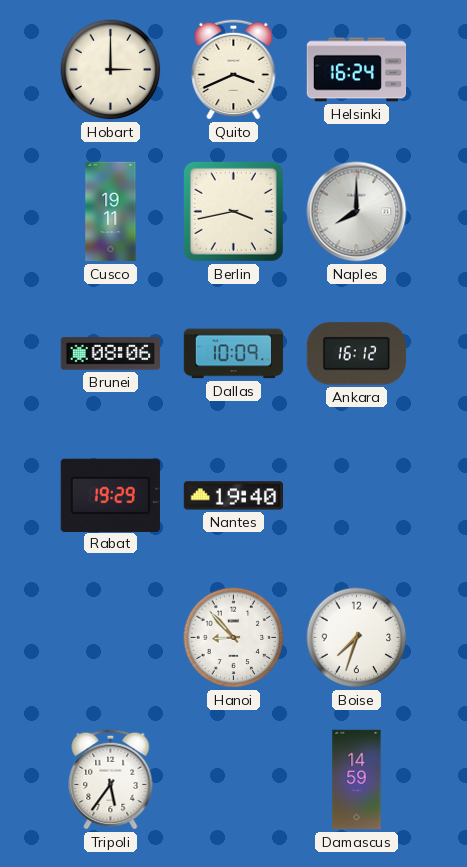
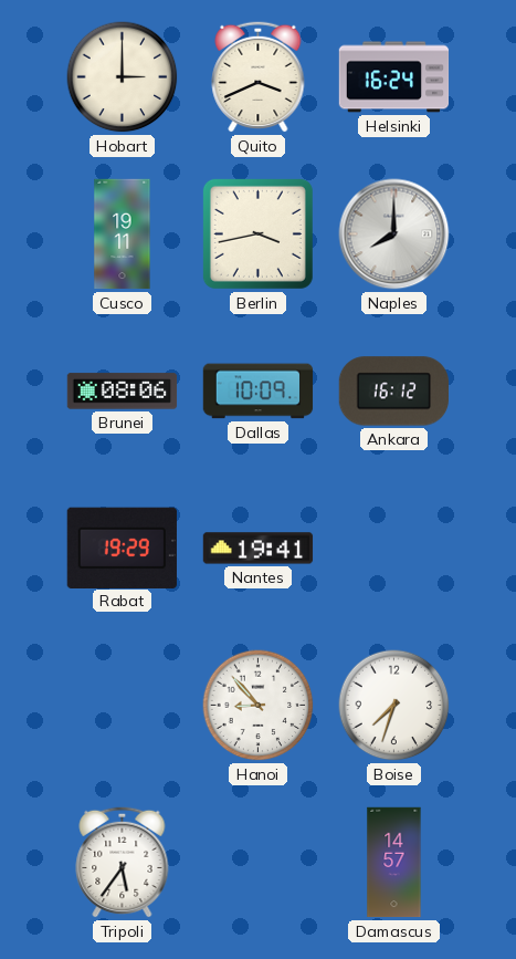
Nantes: 19:40 -> 19:41
Damascus: 14:59 -> 14:57
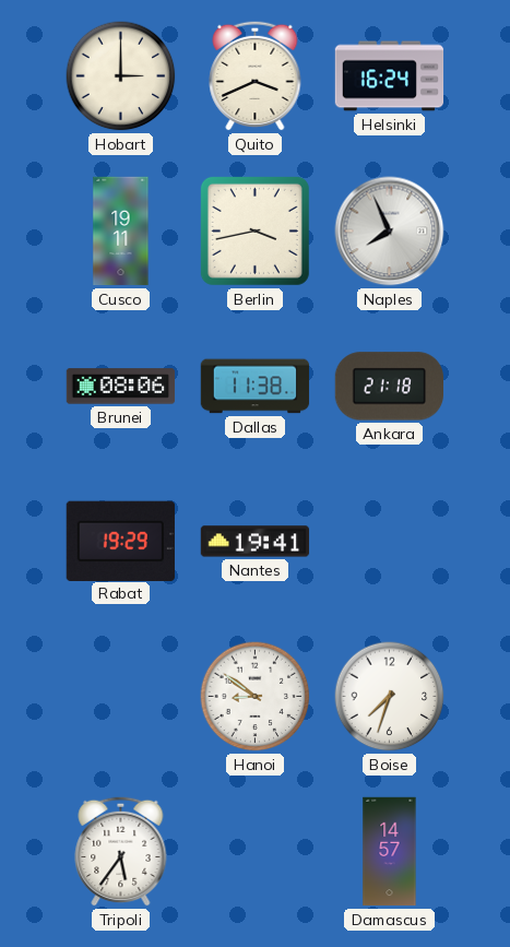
Naples: 8:00 -> 7:56
Dallas: 10:09 -> 11:38
Ankara: 16:12 -> 21:18
Hanoi: 8:53 -> 8:51
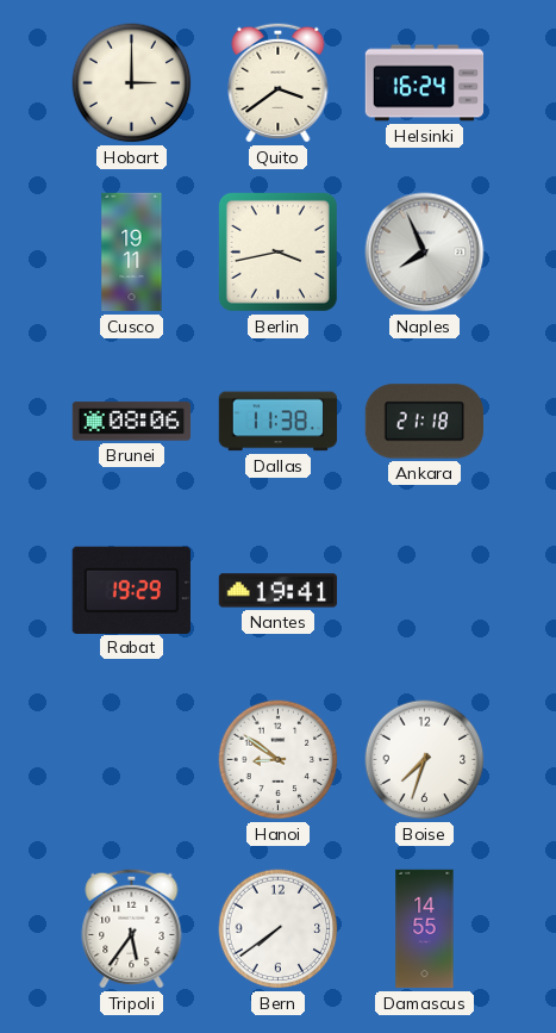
Quito: 3:41 -> 3:39
Bern: none -> 7:39
Damascus: 14:57 -> 14:55
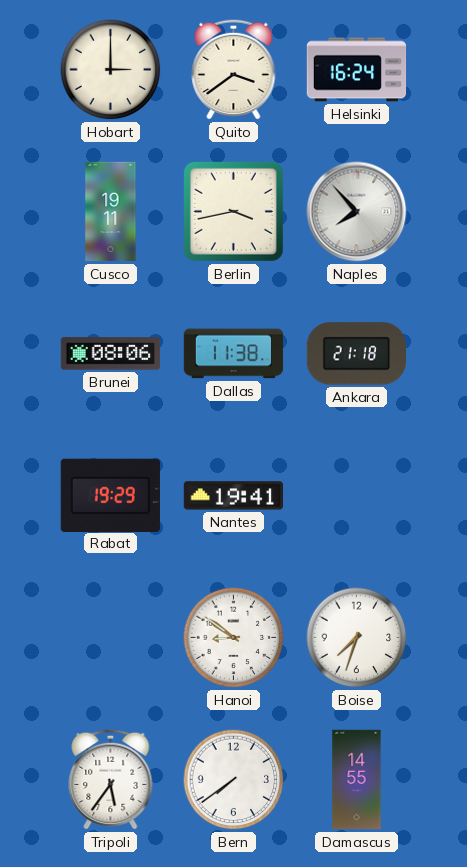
Naples: 7:56 -> 7:53
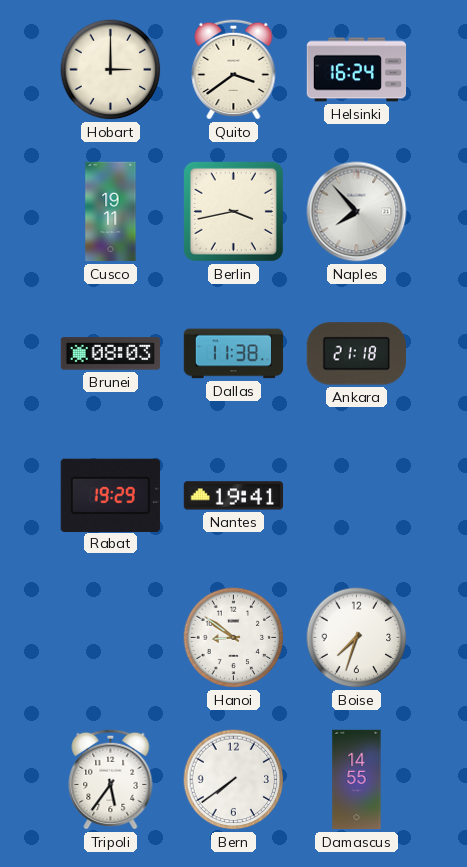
Brunei: 08:06 -> 08:03
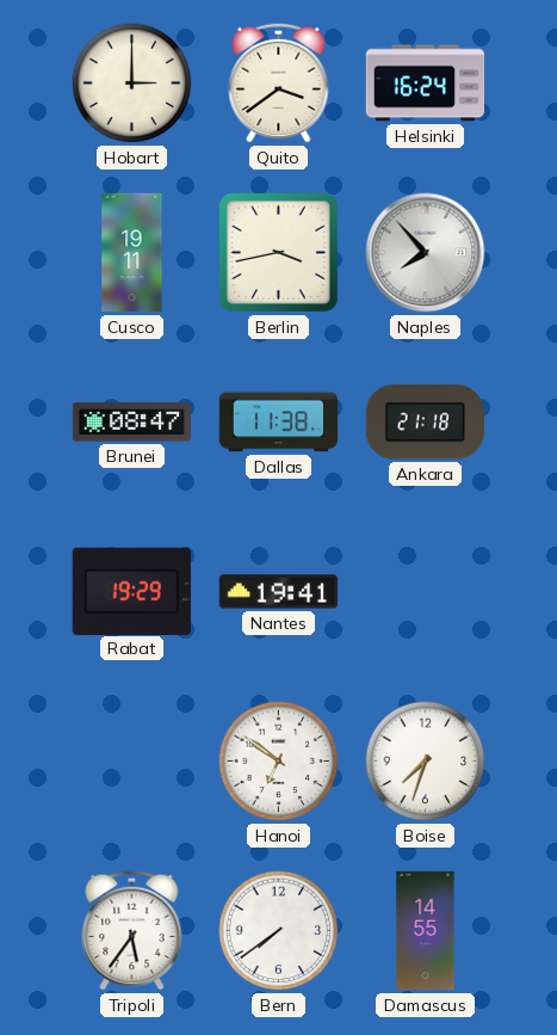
Brunei: 08:03 -> 08:47
Hanoi: 8:51 -> 6:51
